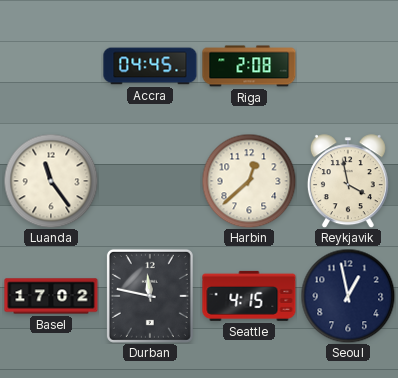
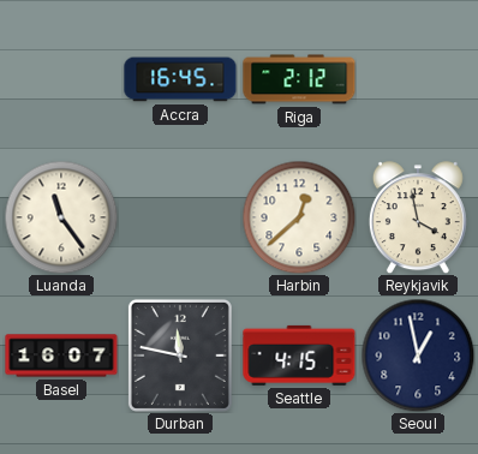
Accra: 04:45 -> 16:45
Riga: 2:08 -> 2:12
Basel: 17:02 -> 16:07
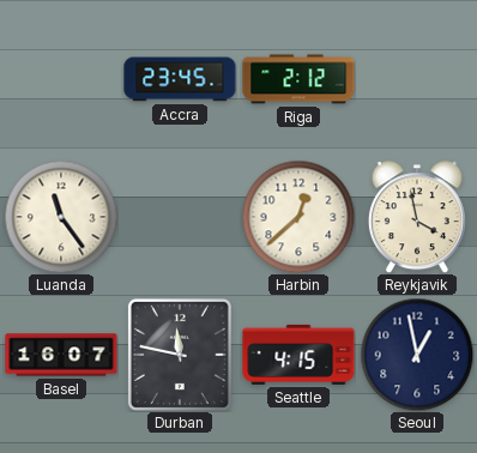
Accra: 16:45 -> 23:45
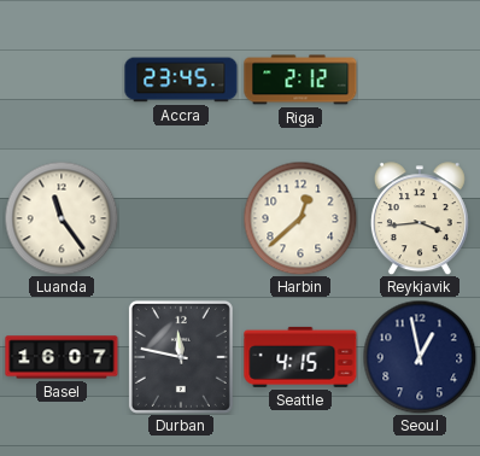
Reykjavik: 3:58 -> 3:44
